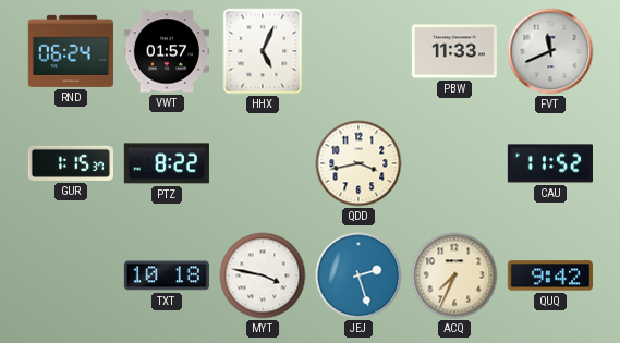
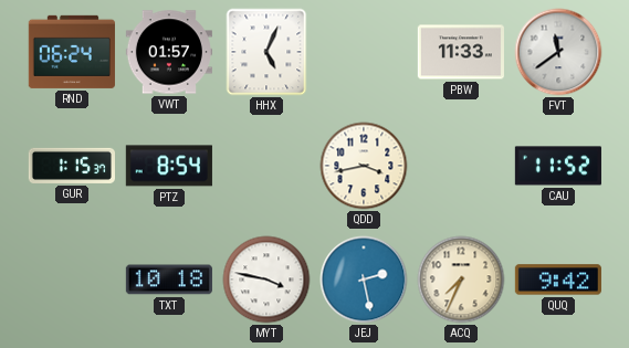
FVT: 11:41 -> 11:39
PTZ: 8:22 -> 8:54
JEJ: 2:27 -> 2:28
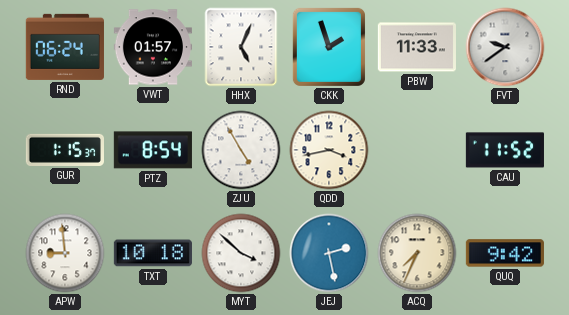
CKK: none -> 1:57
FVT: 11:39 -> 9:39
ZJU: none -> 4:55
APW: none -> 8:59
MYT: 3:47 -> 3:52
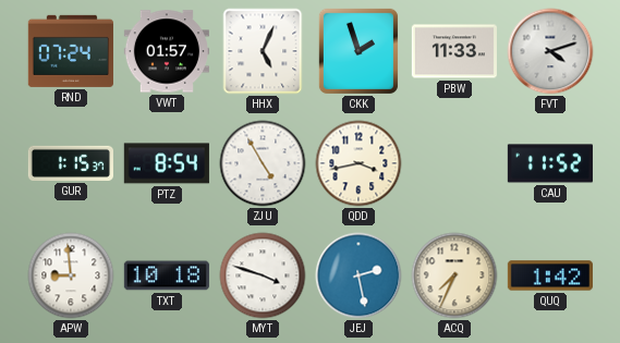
RND: 06:24 -> 07:24
FVT: 9:39 -> 4:12
MYT: 3:52 -> 3:48
QUQ: 9:42 -> 1:42
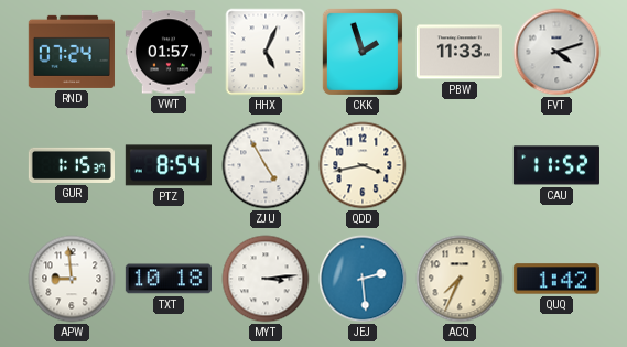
MYT: 3:48 -> 3:14
JEJ: 2:28 -> 2:29
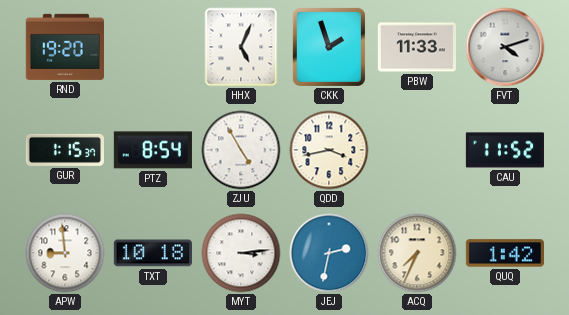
RND: 07:24 -> 19:20
VWT: 01:57 -> none
JEJ: 2:29 -> 2:32
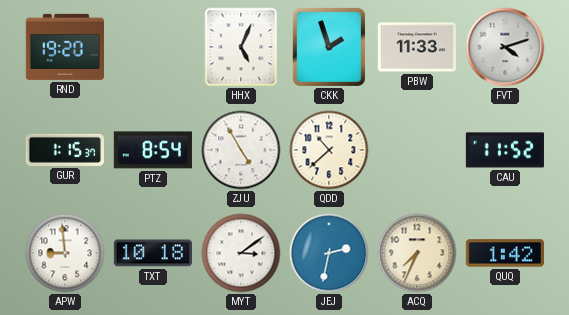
QDD: 3:43 -> 10:38
MYT: 3:14 -> 3:09
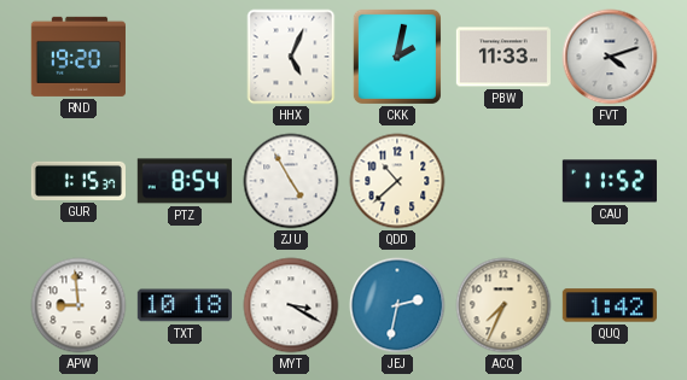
CKK: 1:57 -> 2:02
MYT: 3:09 -> 3:20
